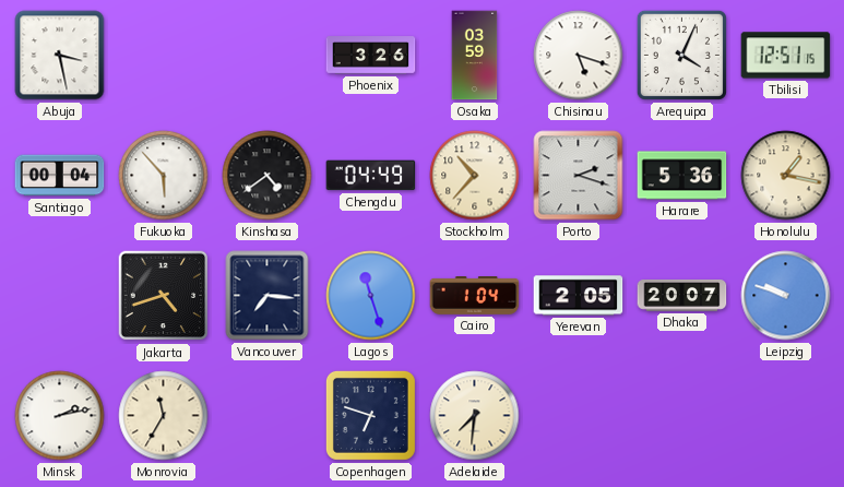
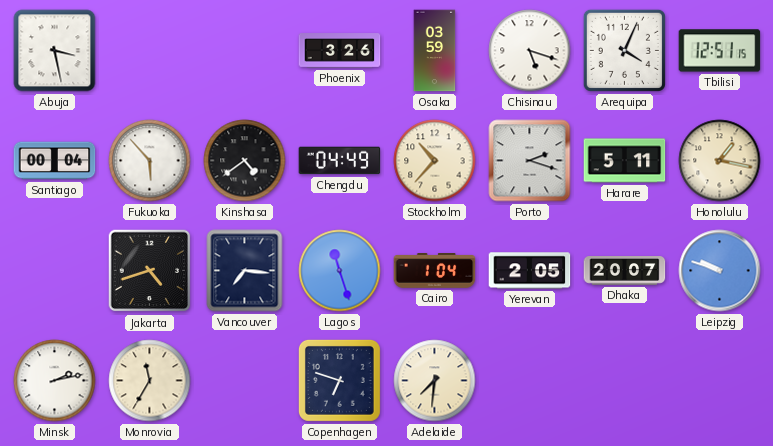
Harare: 5:36 -> 5:11
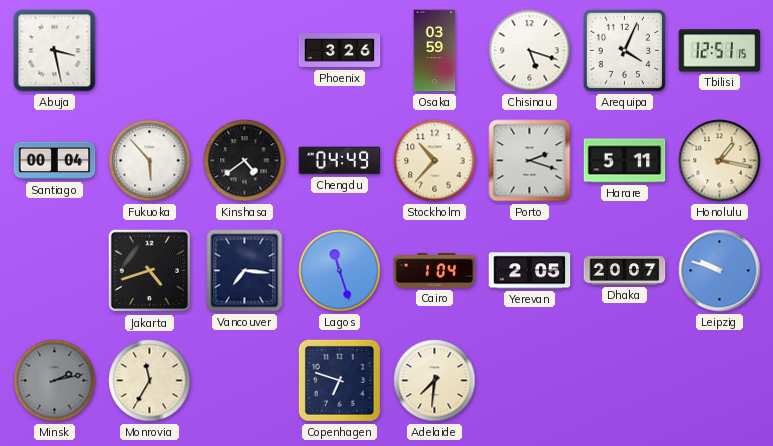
Minsk dial: white -> grey
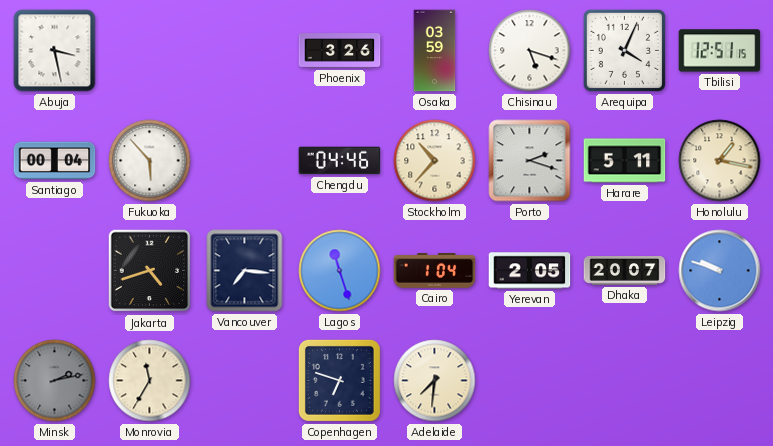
Kinshasa: 4:39 -> none
Chengdu: 04:49 -> 04:46
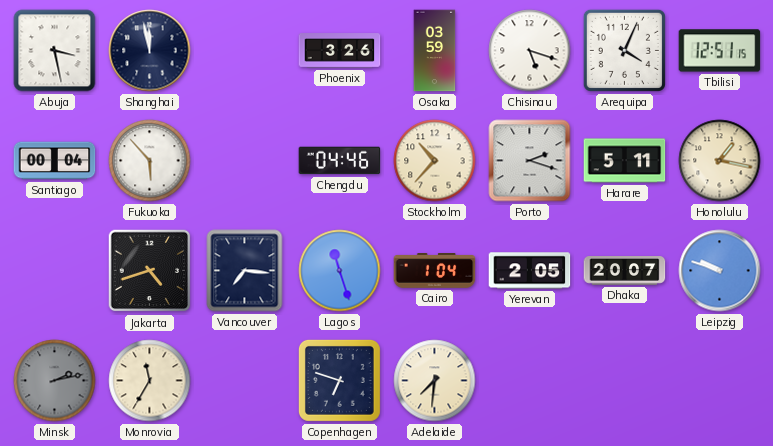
Shanghai: none -> 11:58
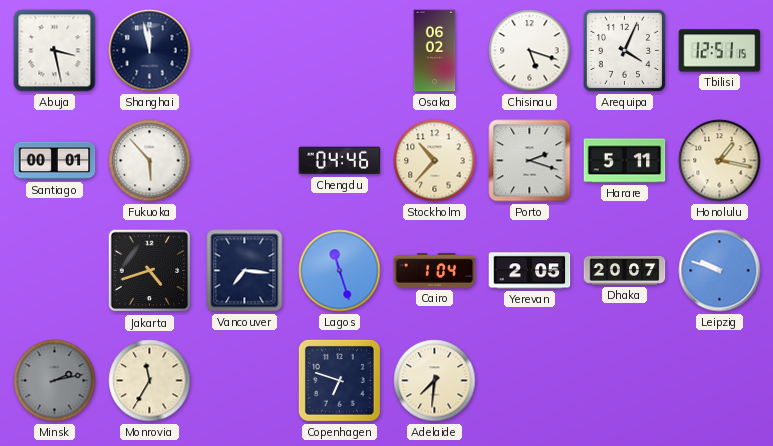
Phoenix: 3:26 -> none
Osaka: 03:59 -> 06:02
Santiago: 00:04 -> 00:01
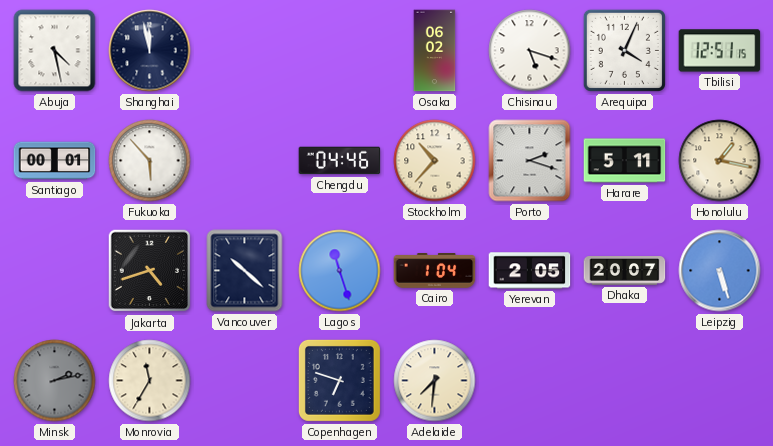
Abuja: 3:28 -> 4:28
Vancouver: 7:16 -> 10:22
Leipzig: 9:48 -> 5:27
